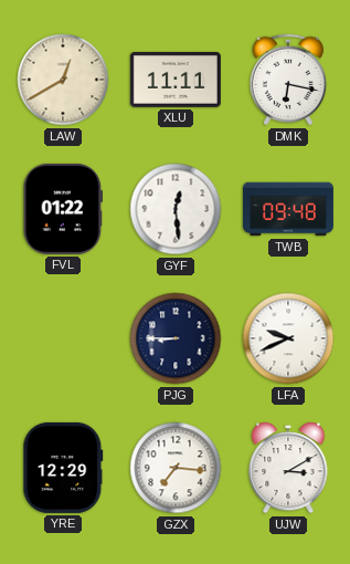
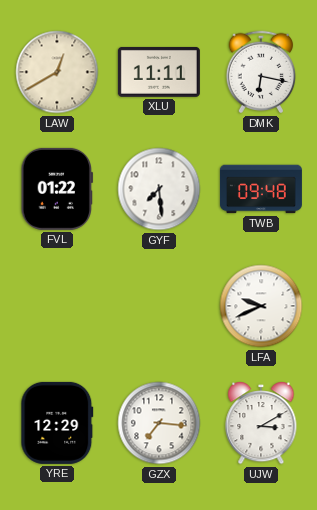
GYF: 12:29 -> 7:29
PJG: 8:45 -> none
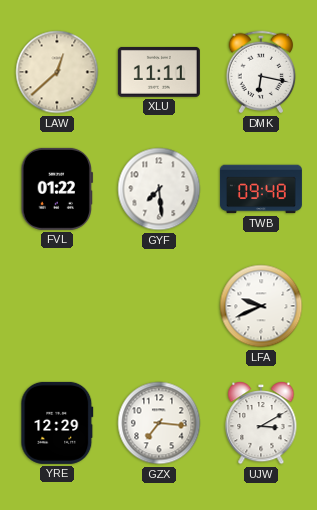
LAW: 12:40 -> 12:38
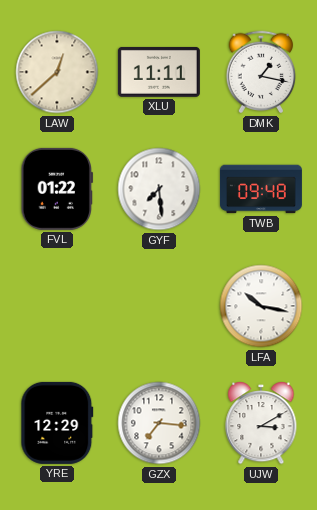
DMK: 6:17 -> 1:17
LFA: 9:41 -> 10:17
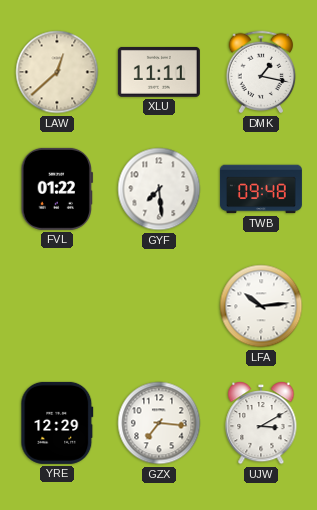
LFA: 10:17 -> 10:14
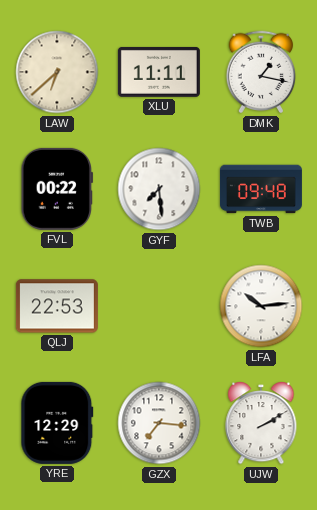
LAW: 12:38 -> 6:38
FVL: 01:22 -> 00:22
QLJ: none -> 22:53
UJW: 3:10 -> 2:10
